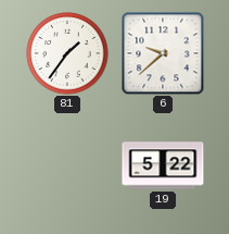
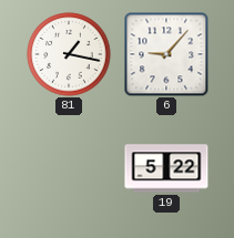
81: 1:36 -> 1:17
6: 9:38 -> 9:07
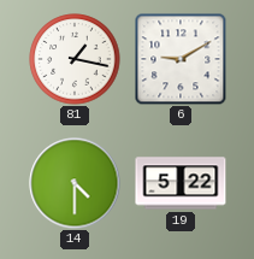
6: 9:07 -> 9:10
14: none -> 4:30
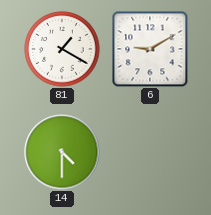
81: 1:17 -> 1:20
19: 5:22 -> none
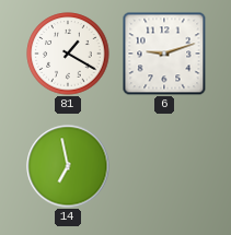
6: 9:10 -> 9:12
14: 4:30 -> 6:58
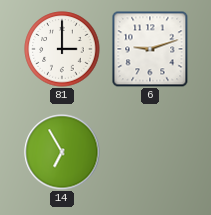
81: 1:20 -> 3:00
14: 6:58 -> 6:55
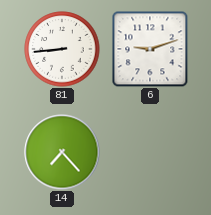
81: 3:00 -> 8:44
14: 6:55 -> 7:23
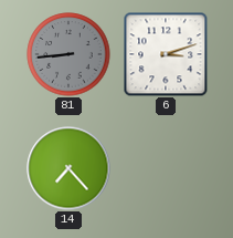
81 dial: white -> grey
6: 9:12 -> 3:12
